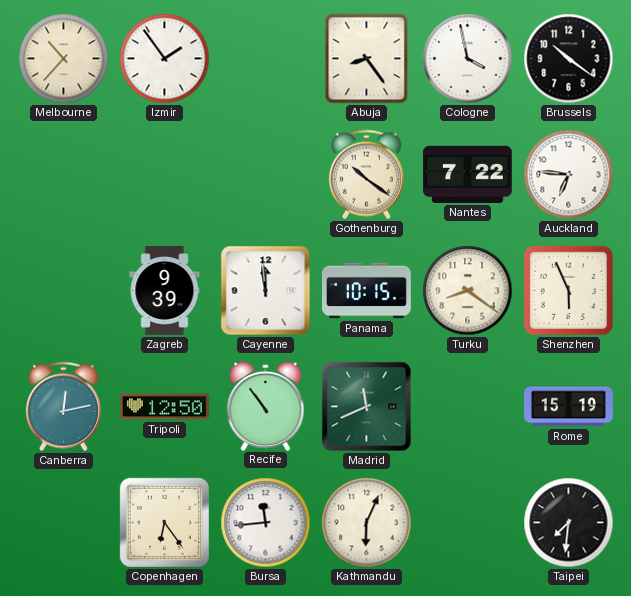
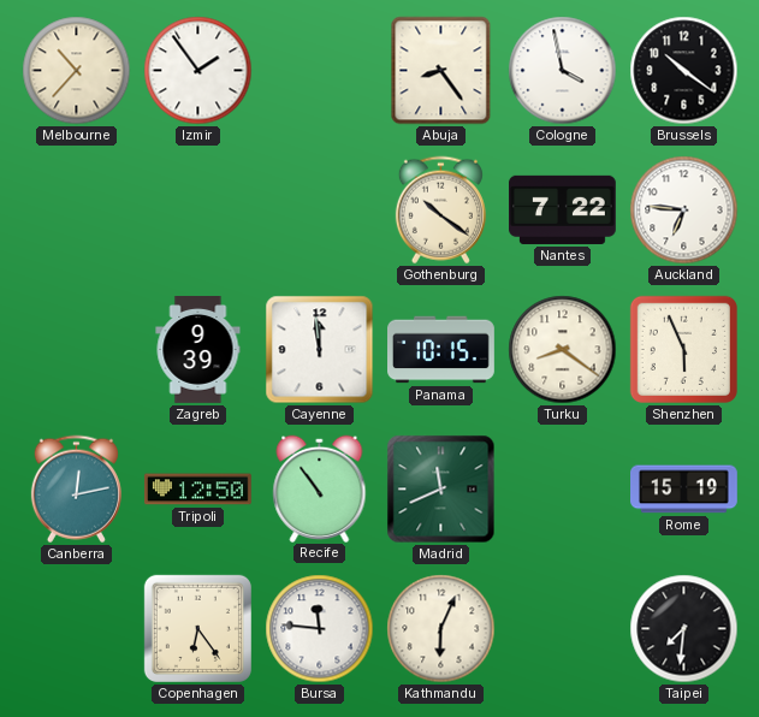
Bursa: 11:44 -> 11:46
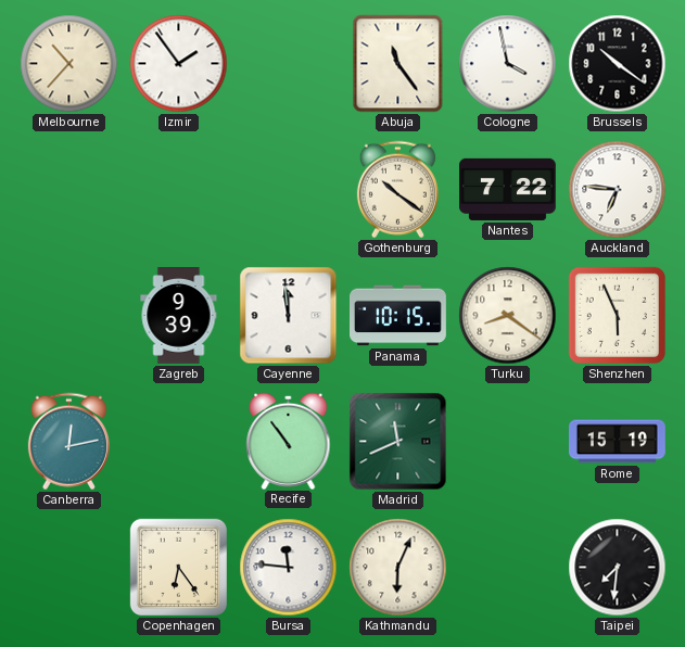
Abuja: 8:24 -> 11:24
Tripoli: 12:50 -> none
